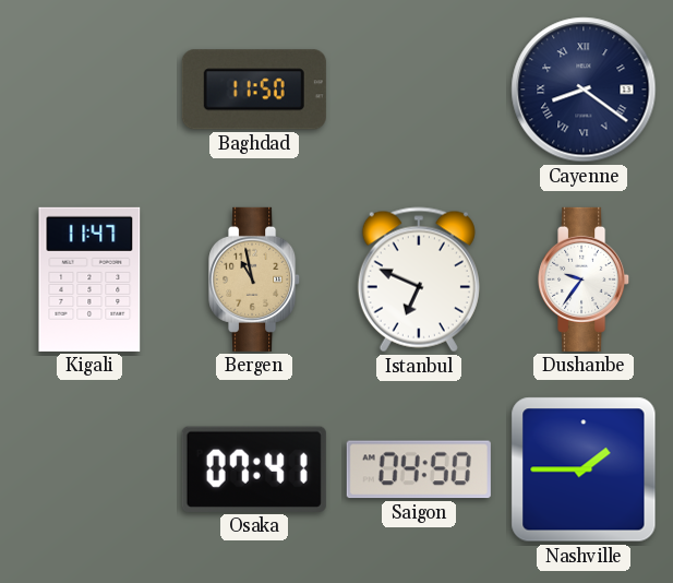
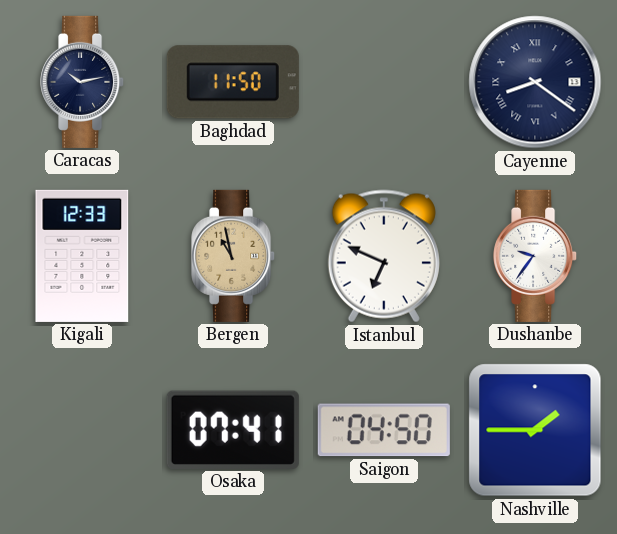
Caracas: none -> 10:13
Kigali: 11:47 -> 12:33
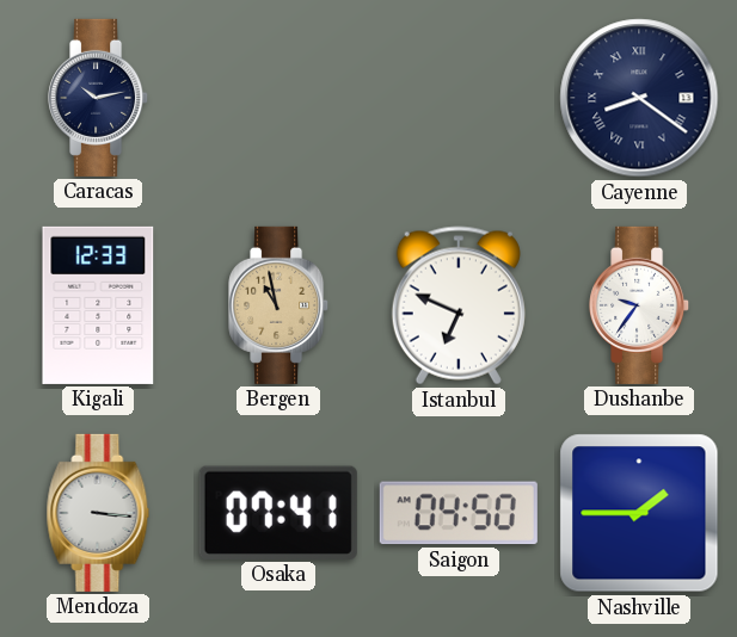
Baghdad: 11:50 -> none
Mendoza: none -> 3:16
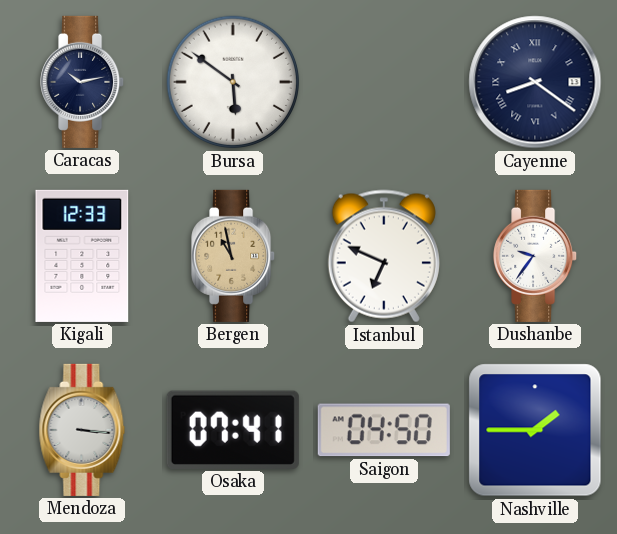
Bursa: none -> 5:51
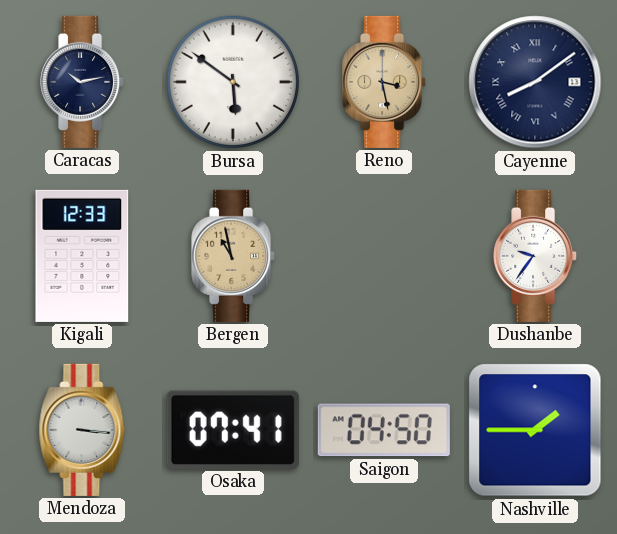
Reno: none -> 3:28
Cayenne: 8:21 -> 8:09
Istanbul: 6:49 -> none
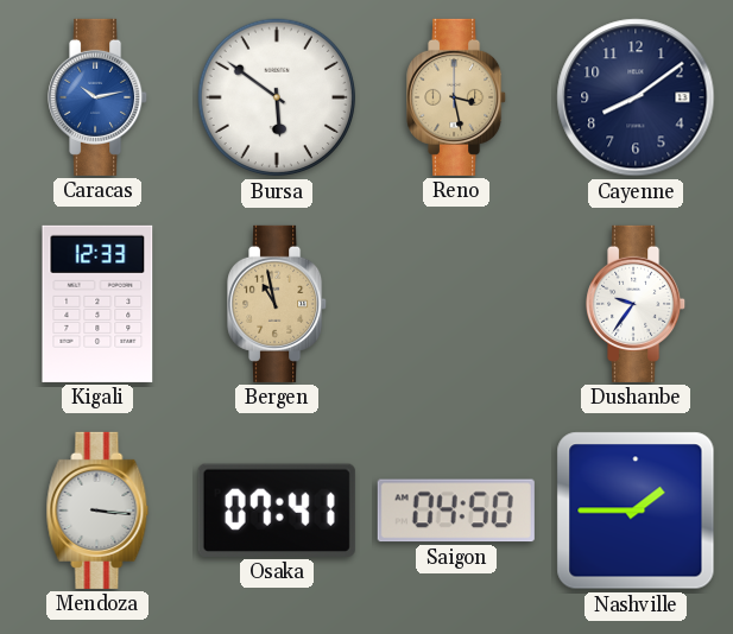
Caracas dial: navy -> blue
Cayenne numerals: Roman -> Arabic
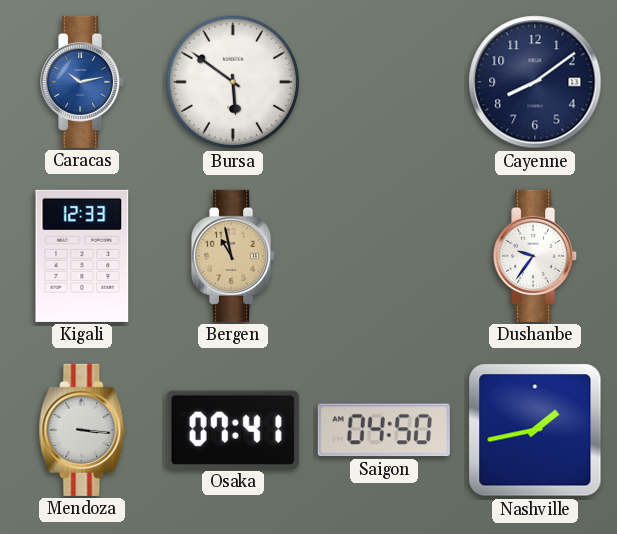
Reno: 3:28 -> none
Nashville: 1:45 -> 1:43
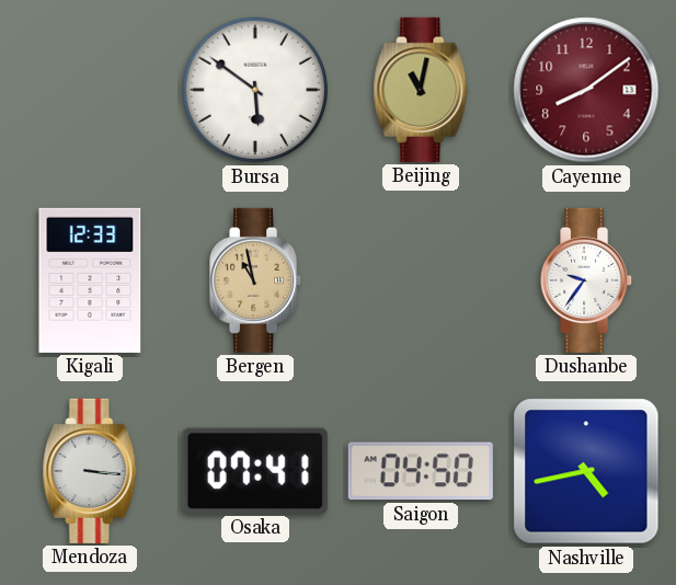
Caracas: 10:13 -> none
Beijing: none -> 11:02
Cayenne dial: navy -> burgundy
Nashville: 1:43 -> 4:43
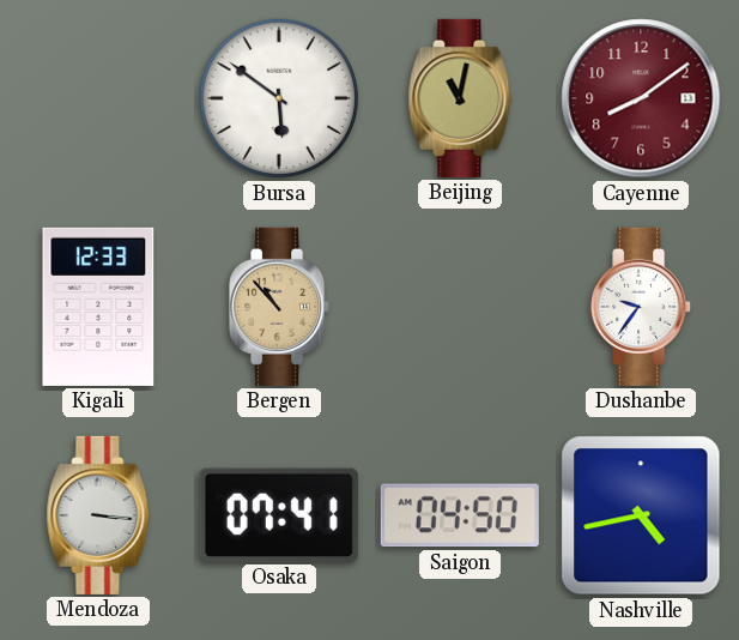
Bergen: 10:58 -> 10:53
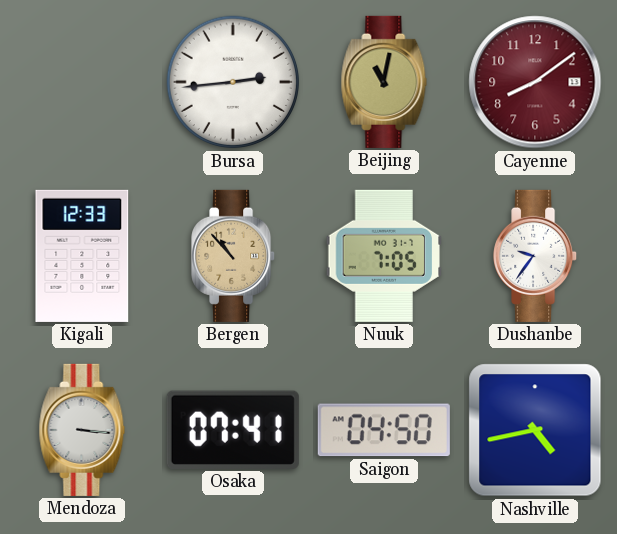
Bursa: 5:51 -> 2:44
Nuuk: none -> 7:05
